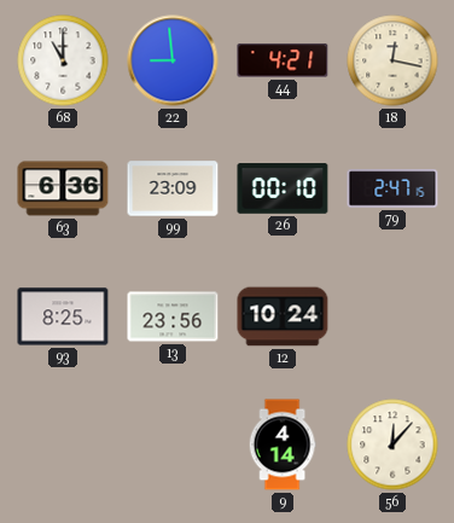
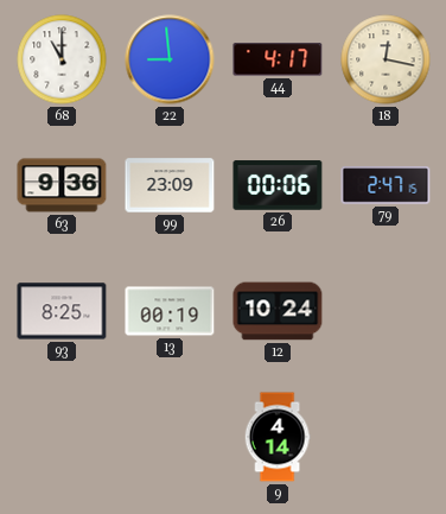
44: 4:21 -> 4:17
63: 6:36 -> 9:36
26: 00:10 -> 00:06
13: 23:56 -> 00:19
56: 12:07 -> none
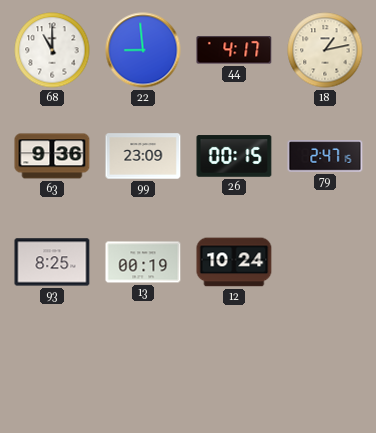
18: 12:17 -> 1:13
26: 00:06 -> 00:15
9: 4:14 -> none
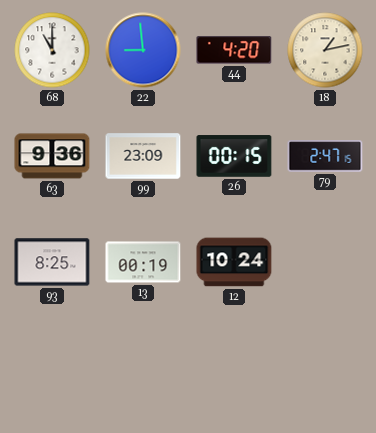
44: 4:17 -> 4:20
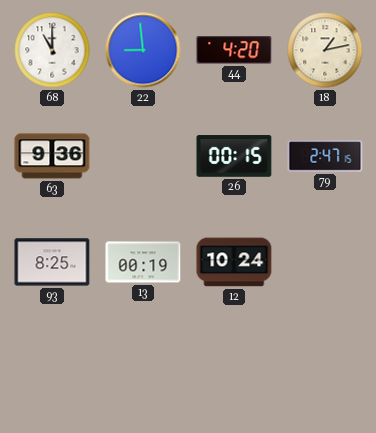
99: 23:09 -> none
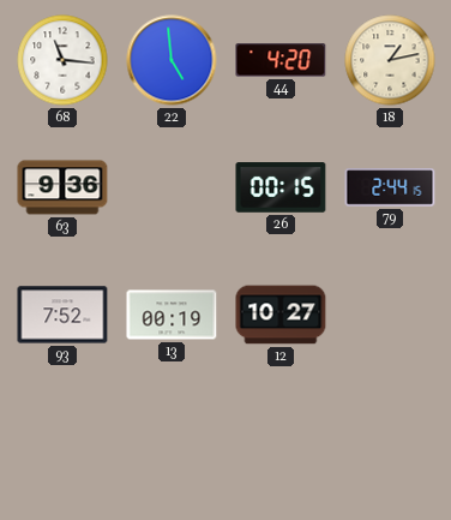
68: 11:00 -> 11:16
22: 8:59 -> 4:59
79: 2:47 -> 2:44
93: 8:25 -> 7:52
12: 10:24 -> 10:27
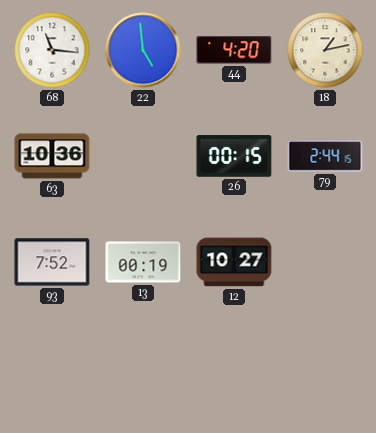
63: 9:36 -> 10:36
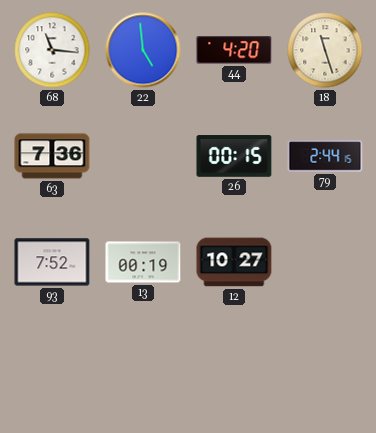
18: 1:13 -> 11:27
63: 10:36 -> 7:36
